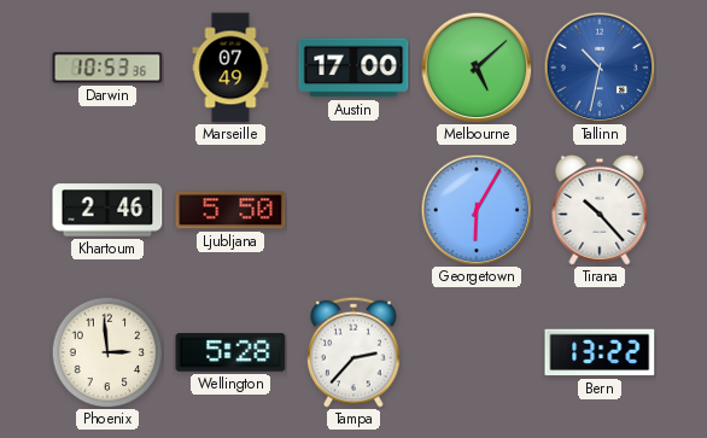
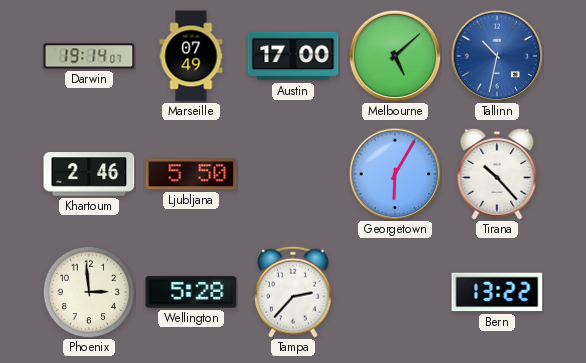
Darwin: 10:53 -> 19:14
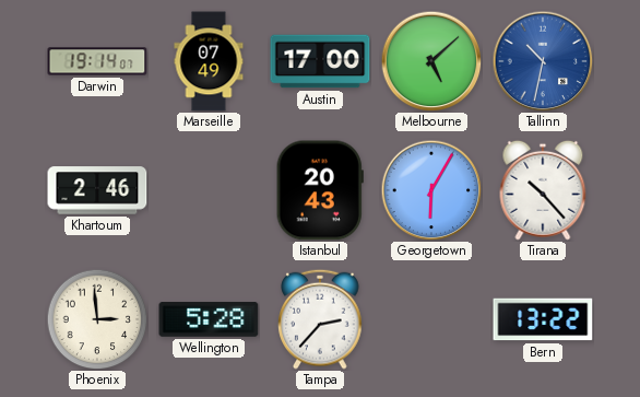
Ljubljana: 5:50 -> none
Istanbul: none -> 20:43
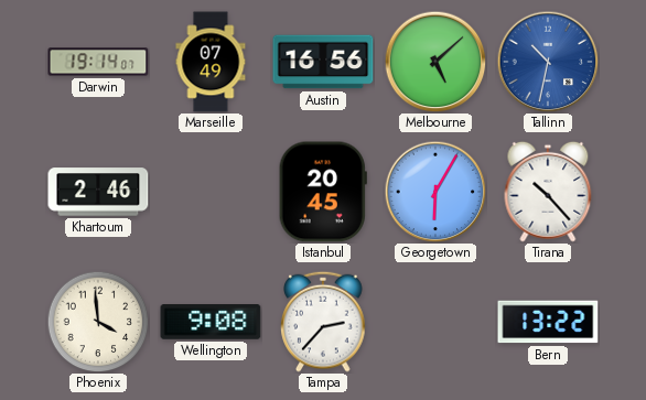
Austin: 17:00 -> 16:56
Istanbul: 20:43 -> 20:45
Phoenix: 2:59 -> 3:59
Wellington: 5:28 -> 9:08
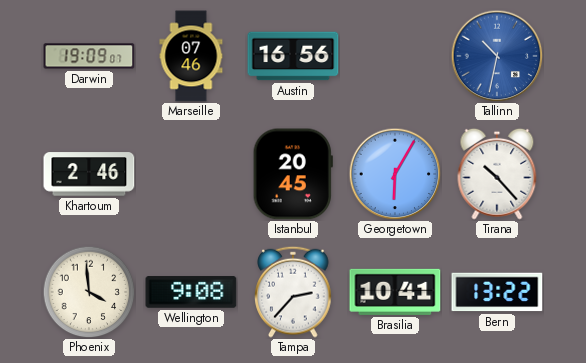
Darwin: 19:14 -> 19:09
Marseille: 07:49 -> 07:46
Melbourne: 5:08 -> none
Brasilia: none -> 10:41
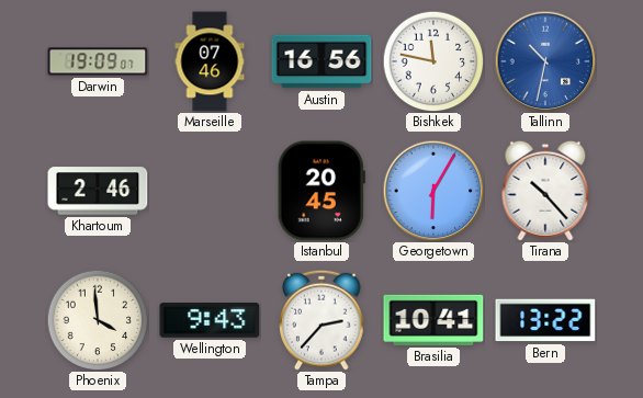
Bishkek: none -> 11:47
Wellington: 9:08 -> 9:43
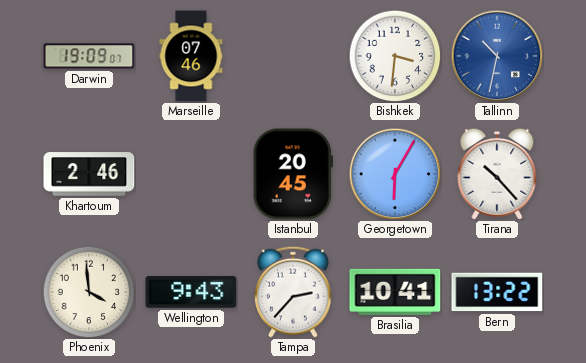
Austin: 16:56 -> none
Bishkek: 11:47 -> 3:31
